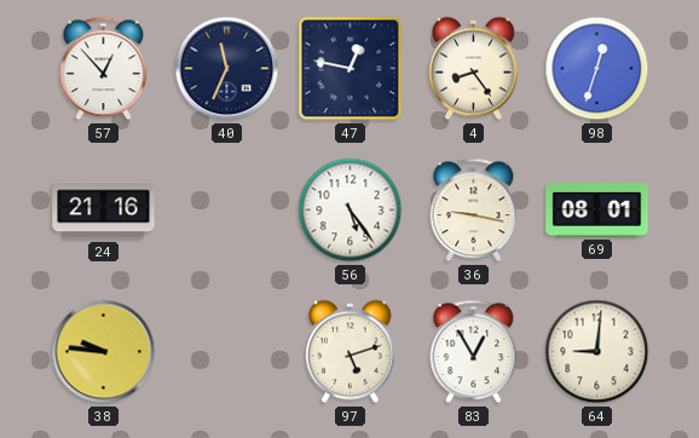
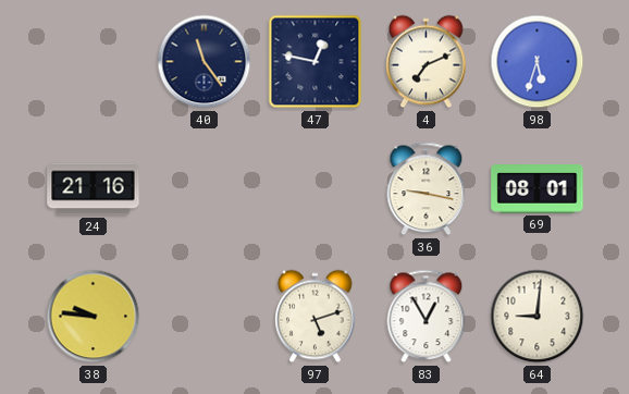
57: 12:53 -> none
40: 11:34 -> 11:24
4: 8:24 -> 7:11
98: 12:33 -> 5:33
56: 5:24 -> none
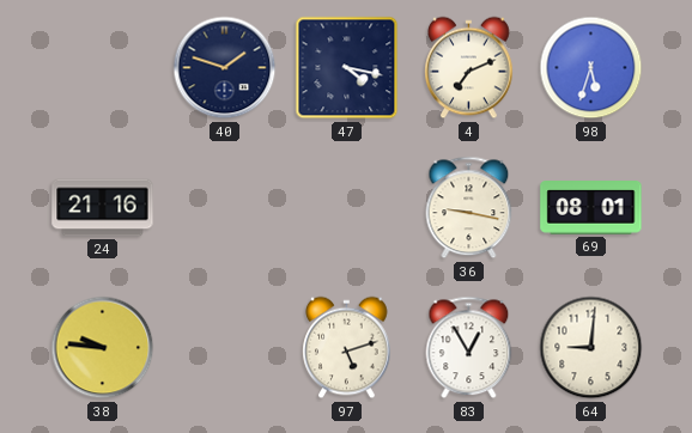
40: 11:24 -> 1:48
47: 12:47 -> 4:17
